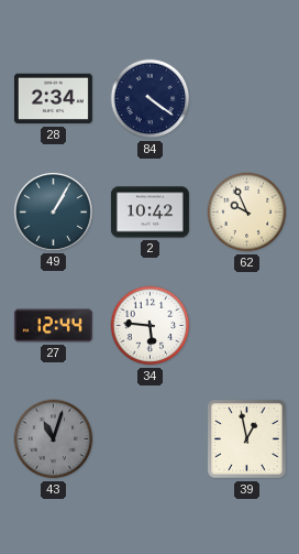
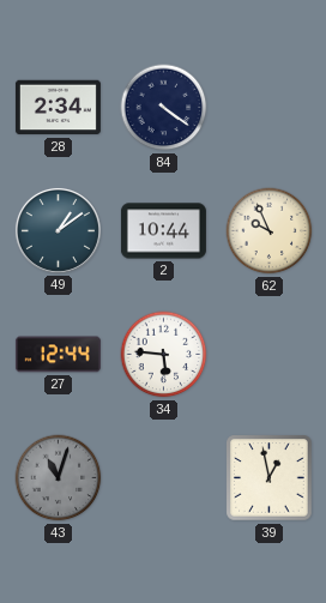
49: 1:05 -> 1:09
2: 10:42 -> 10:44
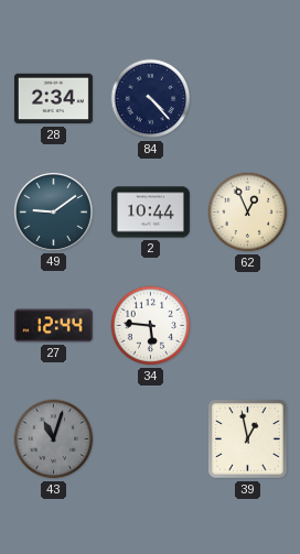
84: 4:21 -> 4:23
49: 1:09 -> 9:09
62: 9:56 -> 12:56
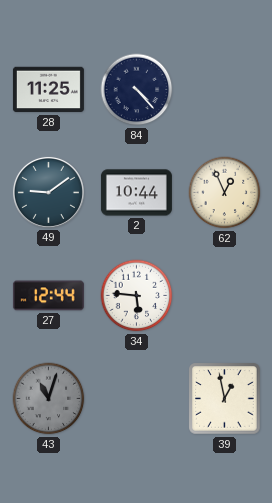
28: 2:34 -> 11:25
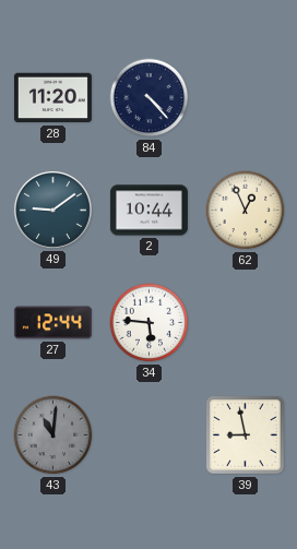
28: 11:25 -> 11:20
43: 11:03 -> 11:01
39: 12:58 -> 8:58
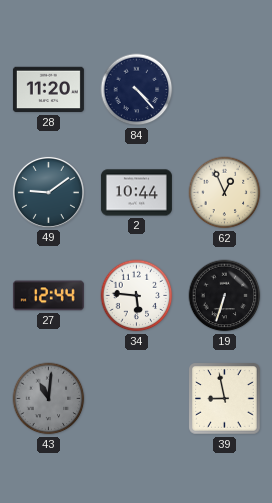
19: none -> 6:33
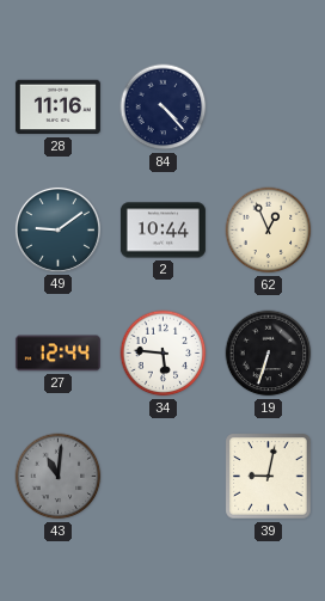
28: 11:20 -> 11:16
39: 8:58 -> 9:02
